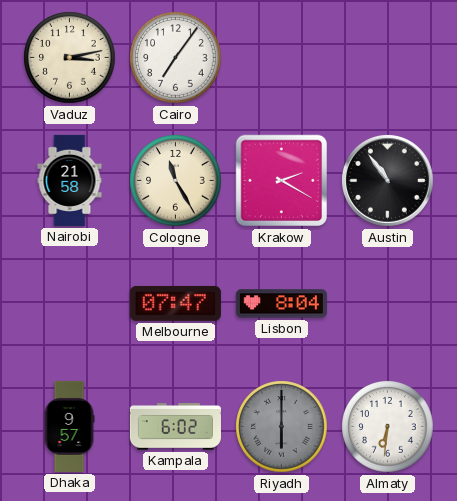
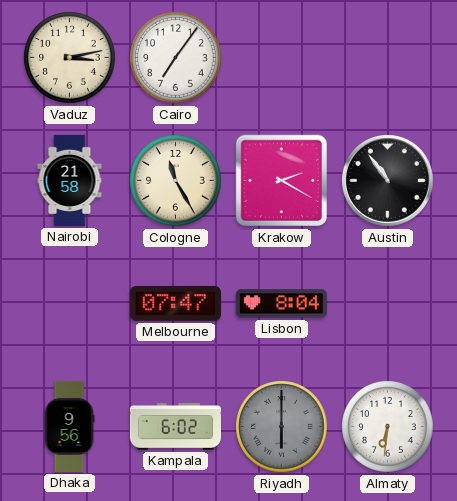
Dhaka: 9:57 -> 9:56
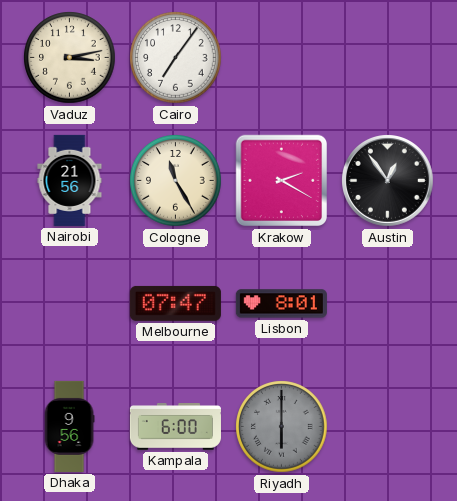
Nairobi: 21:58 -> 21:56
Austin: 10:54 -> 12:54
Lisbon: 8:04 -> 8:01
Kampala: 6:02 -> 6:00
Almaty: 6:31 -> none
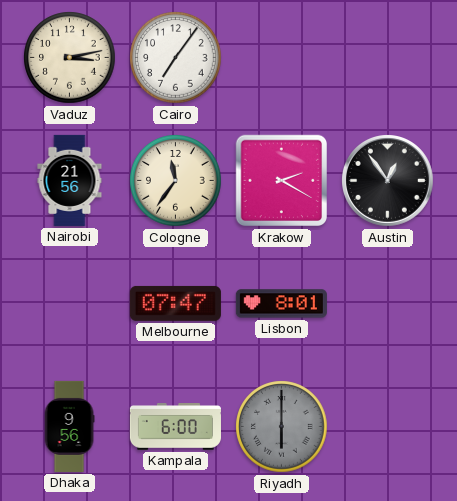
Cologne: 11:25 -> 11:36
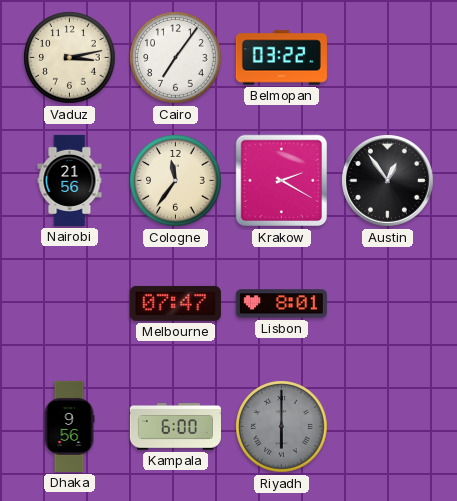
Belmopan: none -> 03:22
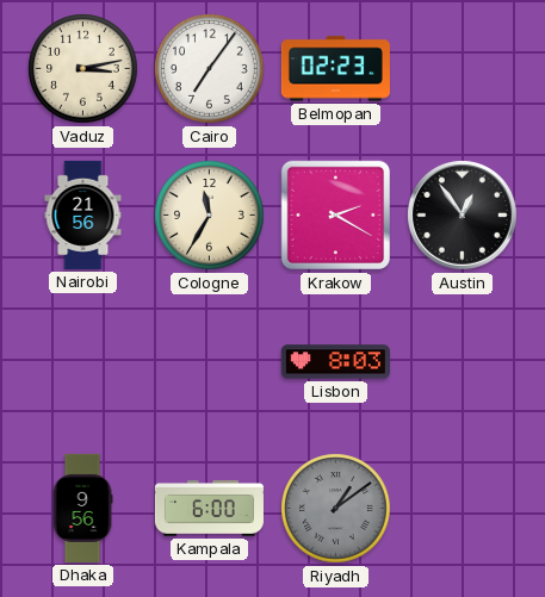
Belmopan: 03:22 -> 02:23
Cologne: 11:36 -> 11:35
Melbourne: 07:47 -> none
Lisbon: 8:01 -> 8:03
Riyadh: 6:00 -> 1:09
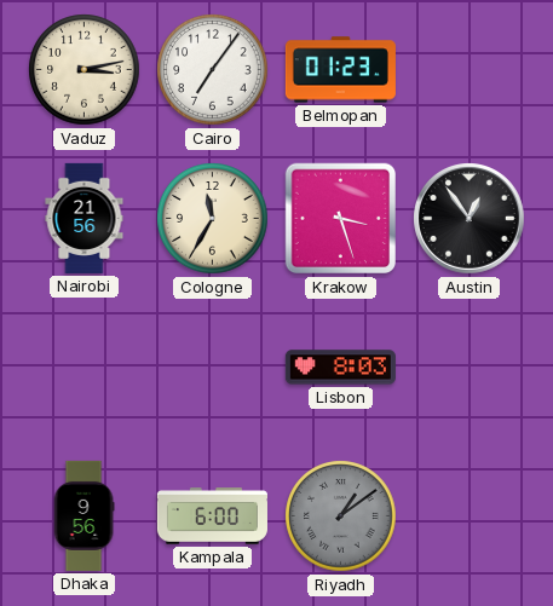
Belmopan: 02:23 -> 01:23
Krakow: 2:20 -> 3:27
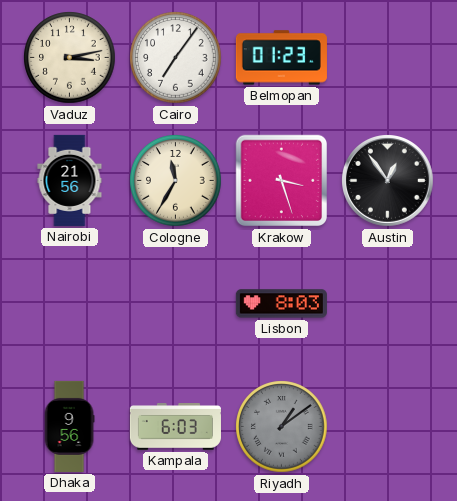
Kampala: 6:00 -> 6:03
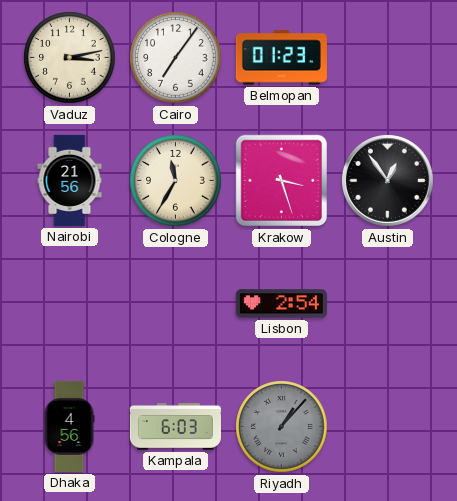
Lisbon: 8:03 -> 2:54
Dhaka: 9:56 -> 4:56
Riyadh: 1:09 -> 1:07
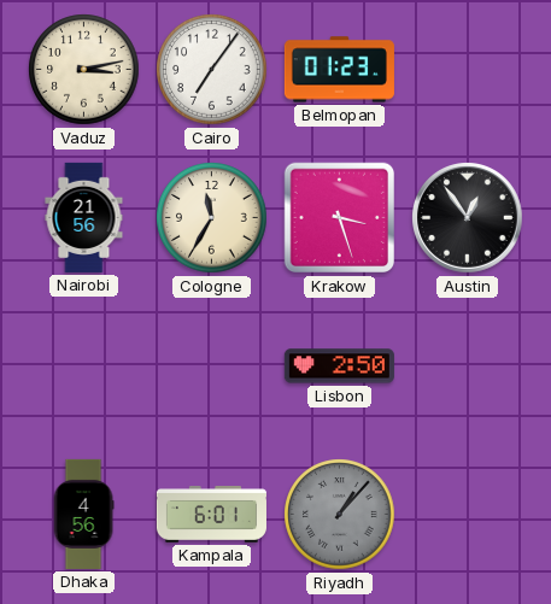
Lisbon: 2:54 -> 2:50
Kampala: 6:03 -> 6:01
